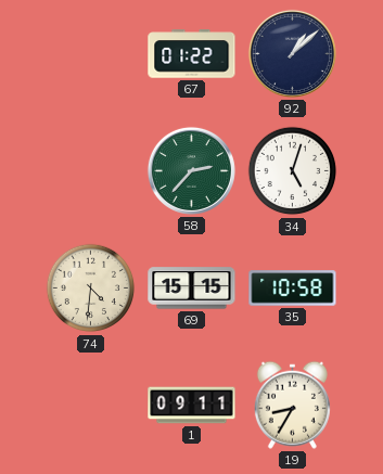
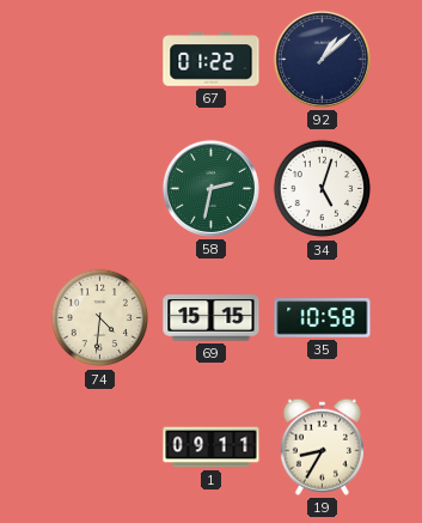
58: 2:37 -> 2:32
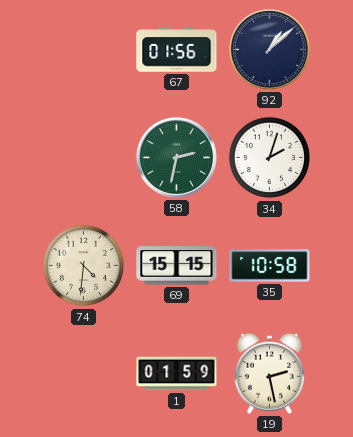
67: 01:22 -> 01:56
34: 5:03 -> 2:03
1: 09:11 -> 01:59
19: 8:35 -> 2:28
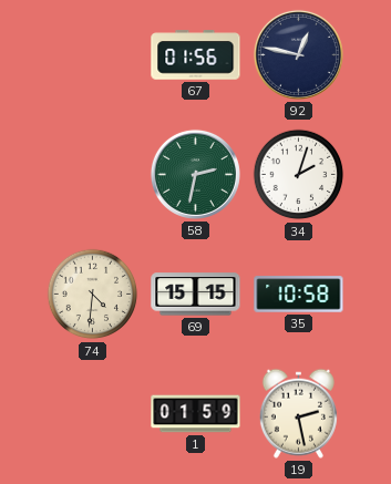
92: 1:08 -> 12:47
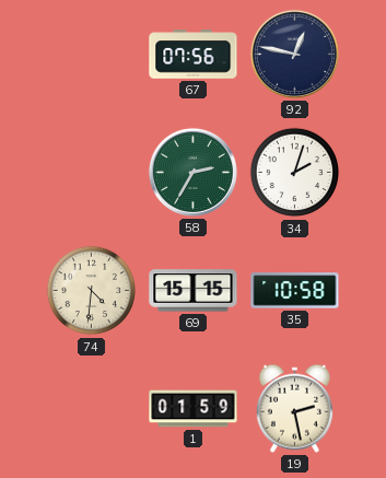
67: 01:56 -> 07:56
58: 2:32 -> 2:35
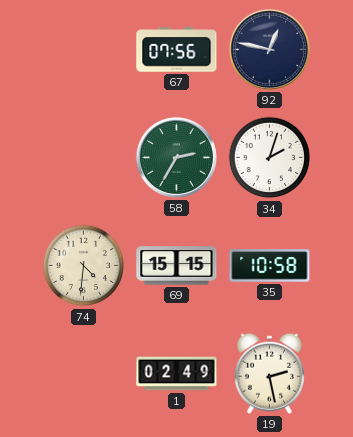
1: 01:59 -> 02:49
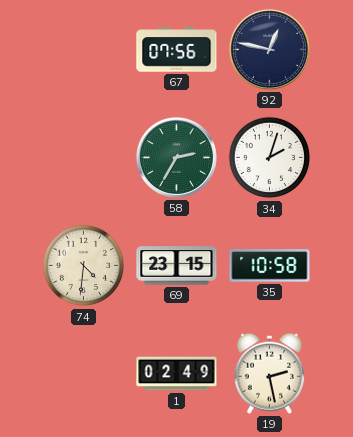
69: 15:15 -> 23:15
